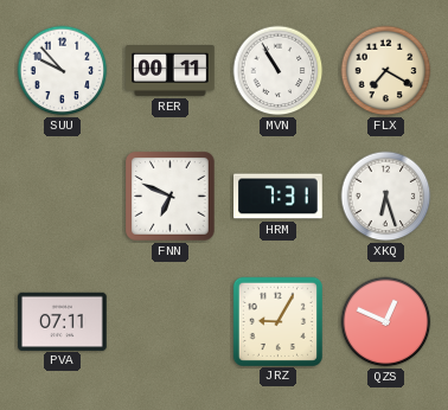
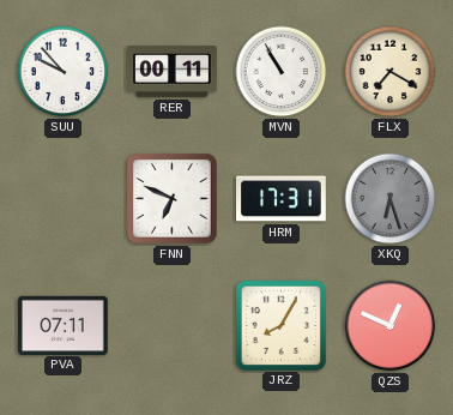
HRM: 7:31 -> 17:31
XKQ dial: white -> grey
JRZ: 9:05 -> 8:05
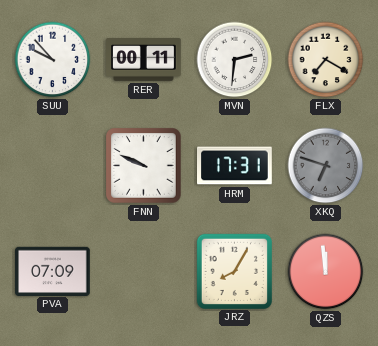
MVN: 10:55 -> 2:31
FNN: 6:49 -> 9:49
XKQ: 6:27 -> 6:48
PVA: 07:11 -> 07:09
QZS: 12:49 -> 11:59
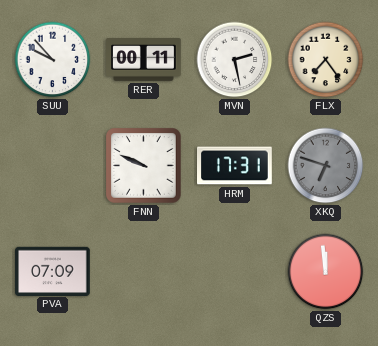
MVN: 2:31 -> 2:28
FLX: 7:20 -> 7:24
JRZ: 8:05 -> none
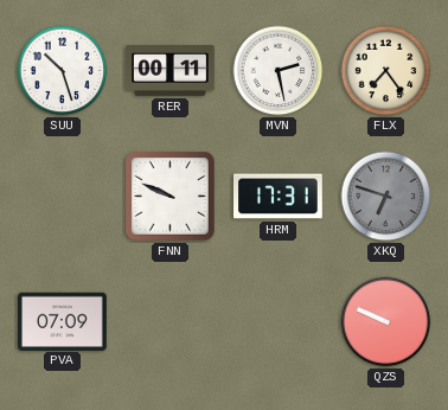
SUU: 9:53 -> 10:27
QZS: 11:59 -> 9:49
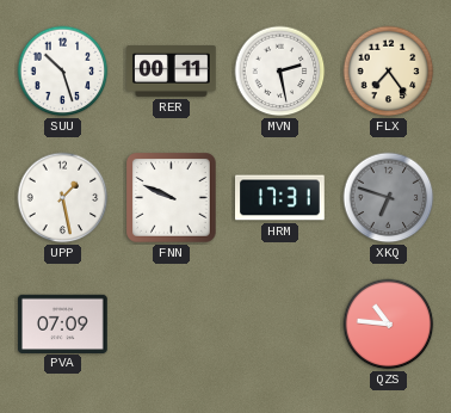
UPP: none -> 1:28
QZS: 9:49 -> 10:46
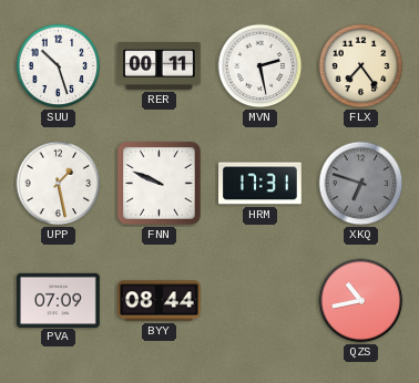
BYY: none -> 08:44
QZS: 10:46 -> 10:43
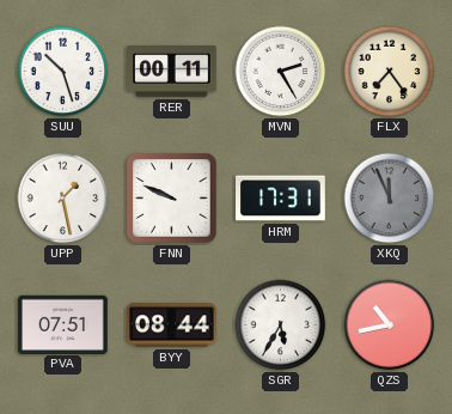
MVN: 2:28 -> 2:25
XKQ: 6:48 -> 11:56
PVA: 07:09 -> 07:51
SGR: none -> 5:35
